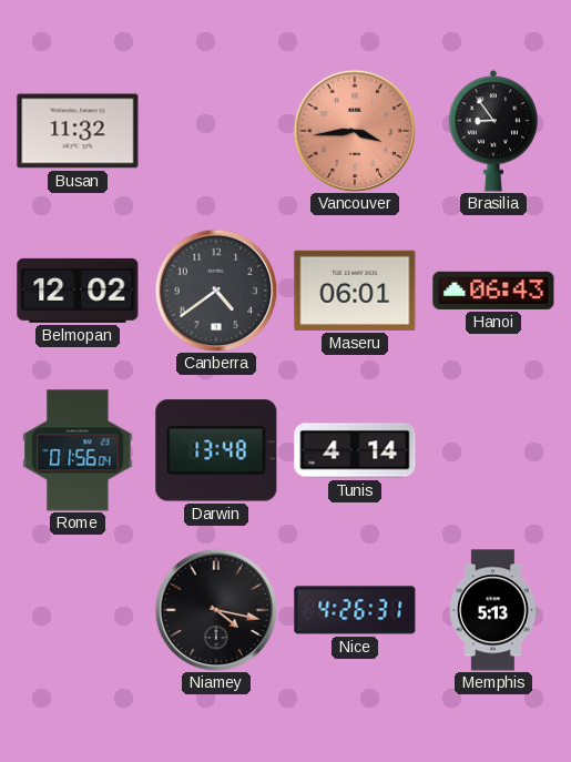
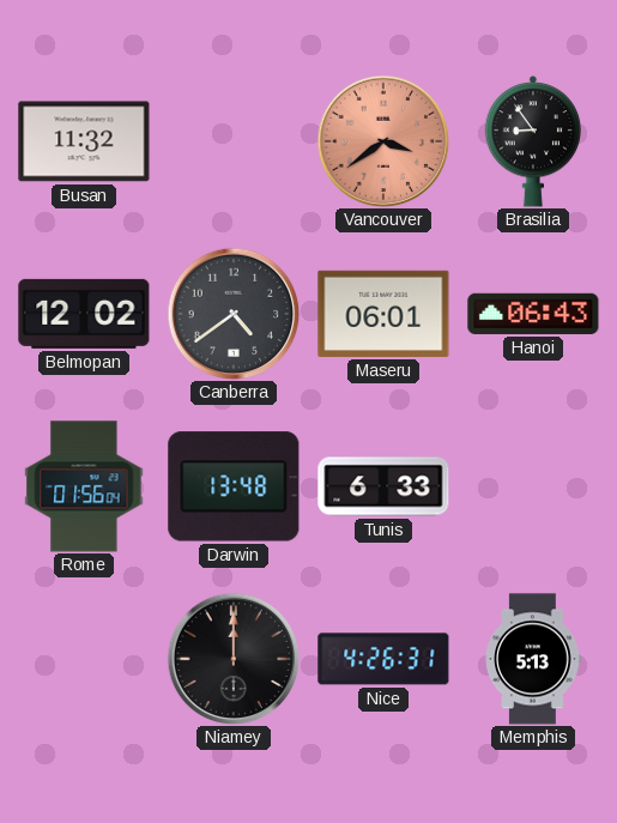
Vancouver: 3:44 -> 3:39
Tunis: 4:14 -> 6:33
Niamey: 4:17 -> 12:00
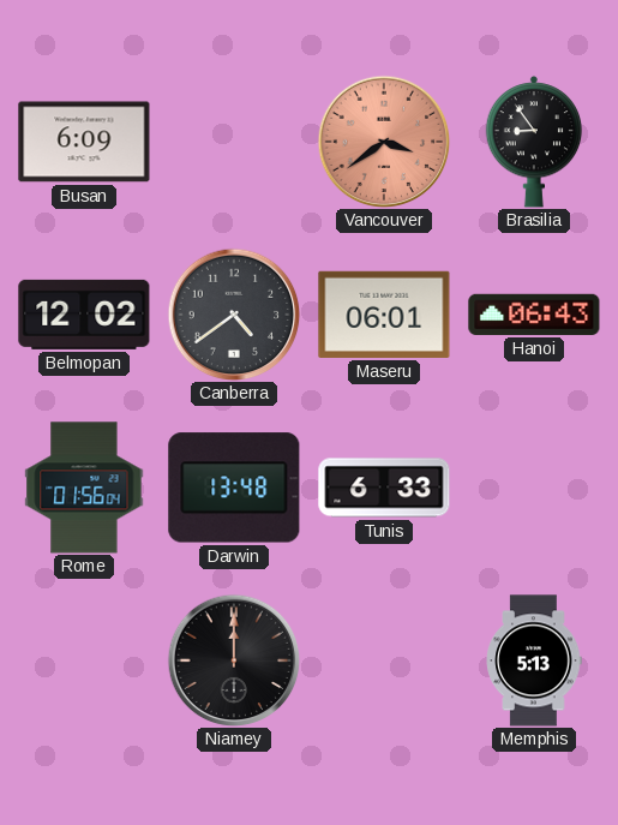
Busan: 11:32 -> 6:09
Nice: 4:26 -> none
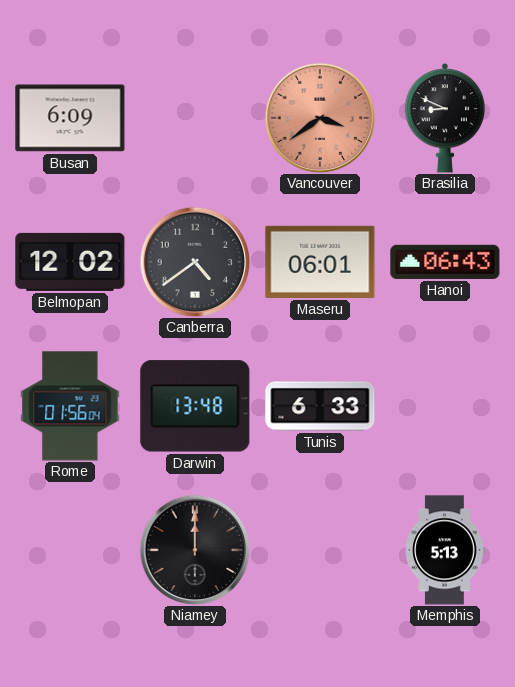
Brasilia: 8:54 -> 8:49
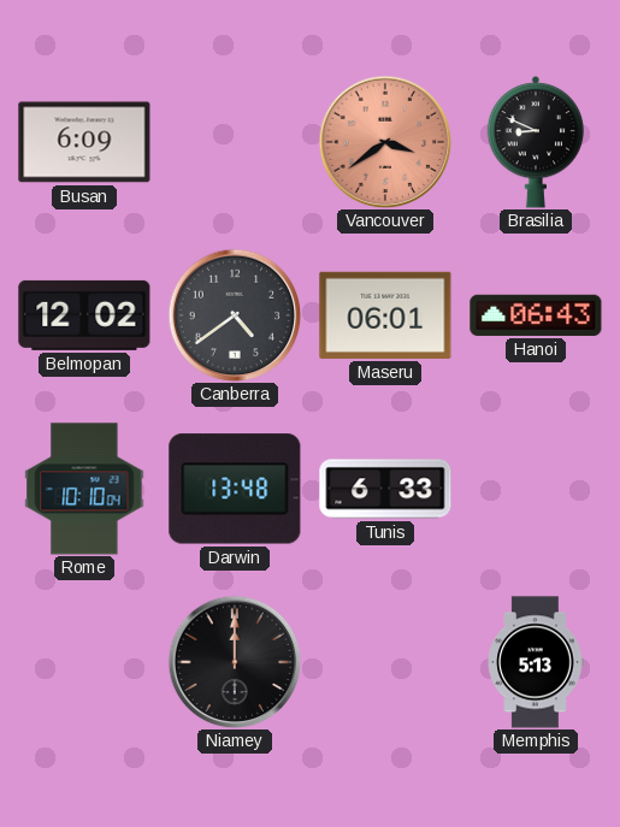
Rome: 01:56 -> 10:10
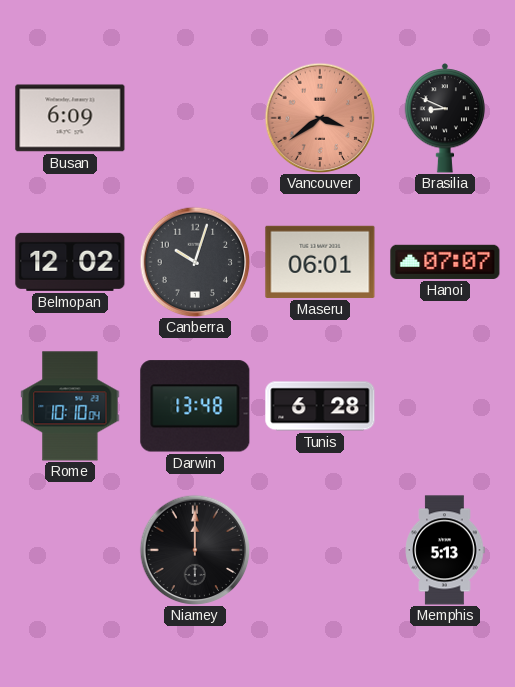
Canberra: 4:39 -> 10:03
Hanoi: 06:43 -> 07:07
Tunis: 6:33 -> 6:28
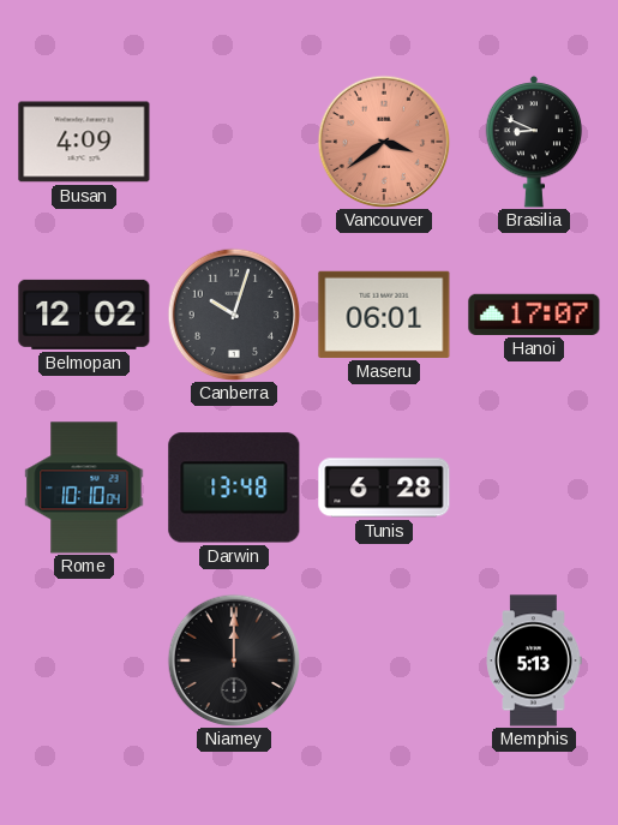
Busan: 6:09 -> 4:09
Hanoi: 07:07 -> 17:07
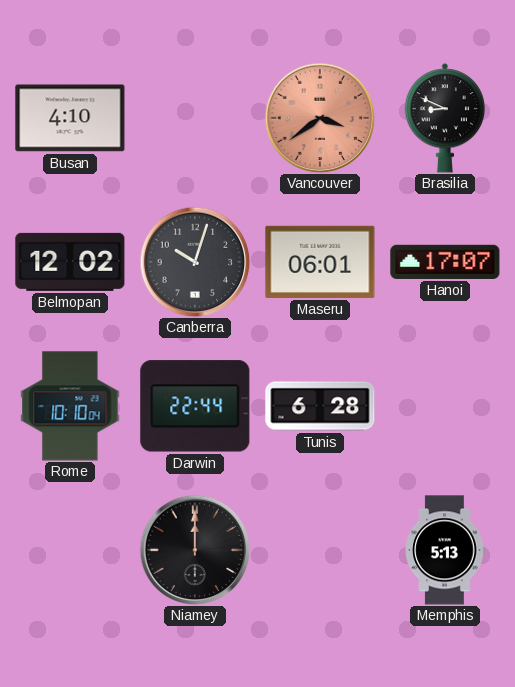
Busan: 4:09 -> 4:10
Darwin: 13:48 -> 22:44
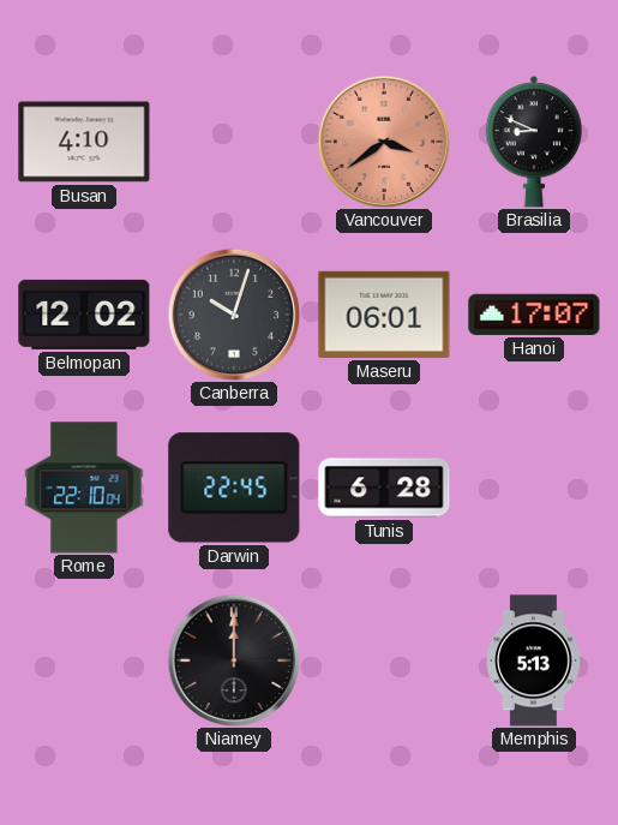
Rome: 10:10 -> 22:10
Darwin: 22:44 -> 22:45
